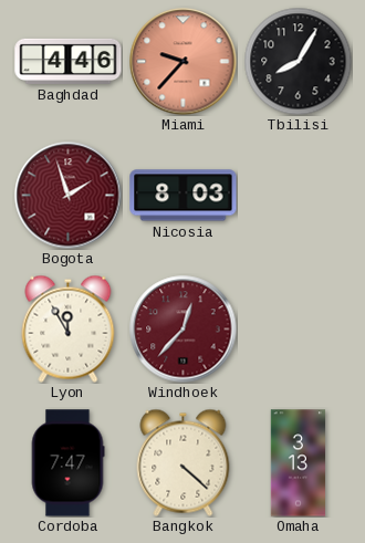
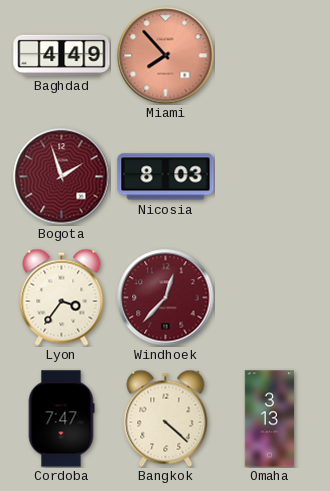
Baghdad: 4:46 -> 4:49
Miami: 9:37 -> 7:53
Tbilisi: 8:05 -> none
Lyon: 11:55 -> 3:36
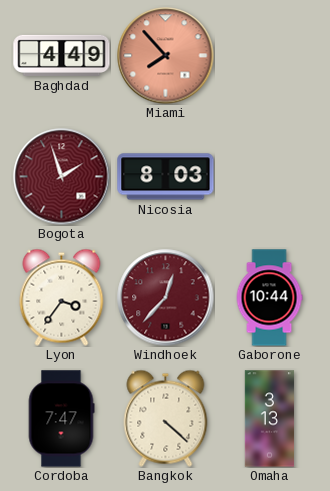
Gaborone: none -> 10:44
